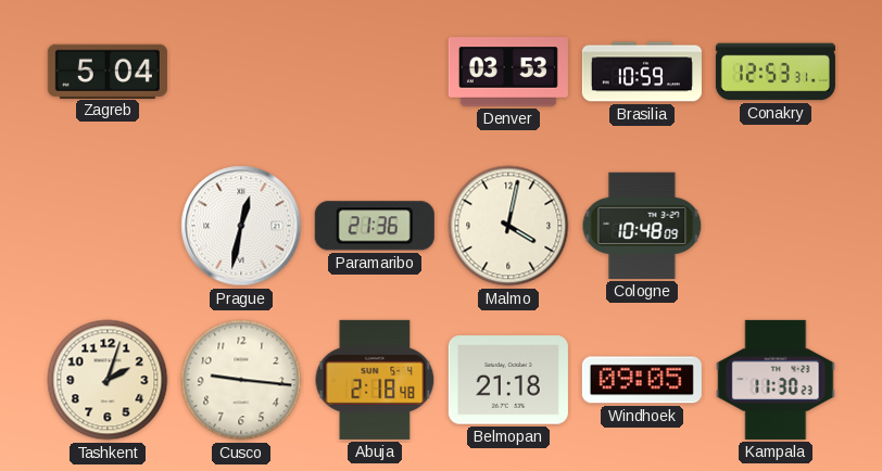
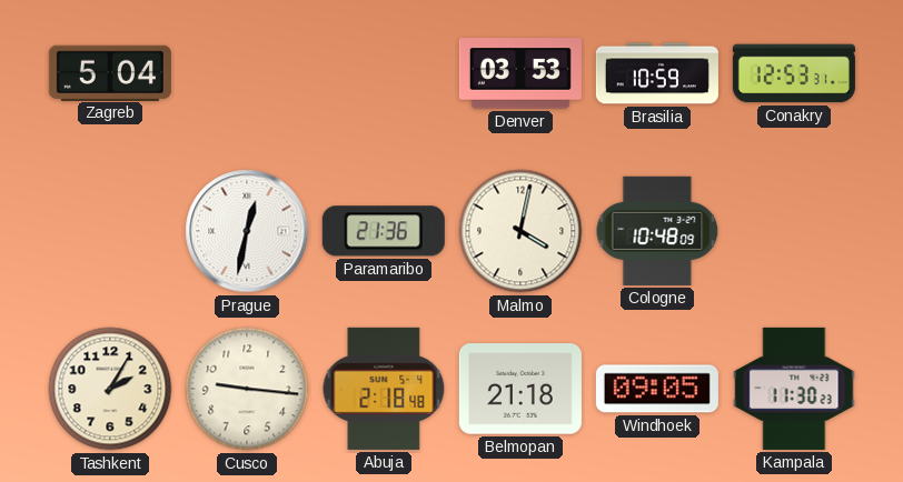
Tashkent: 2:03 -> 2:05
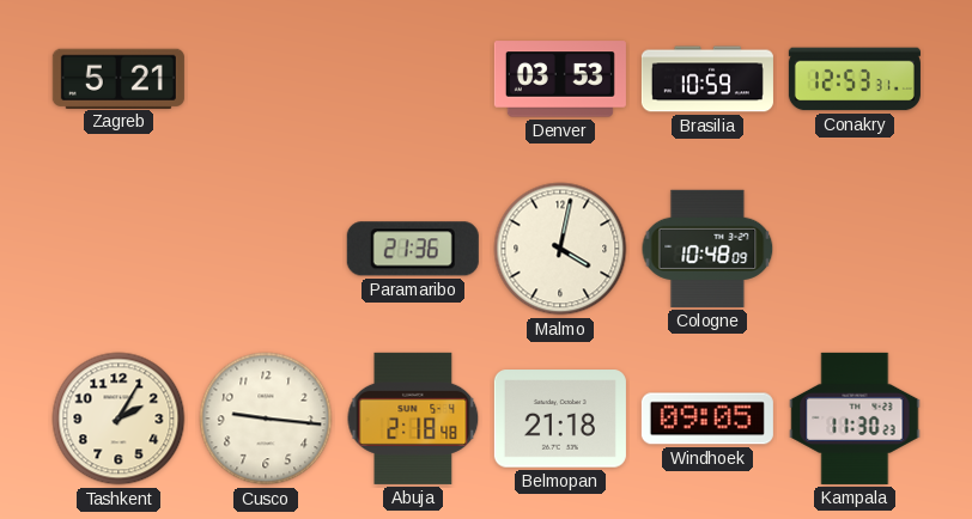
Zagreb: 5:04 -> 5:21
Prague: 12:32 -> none
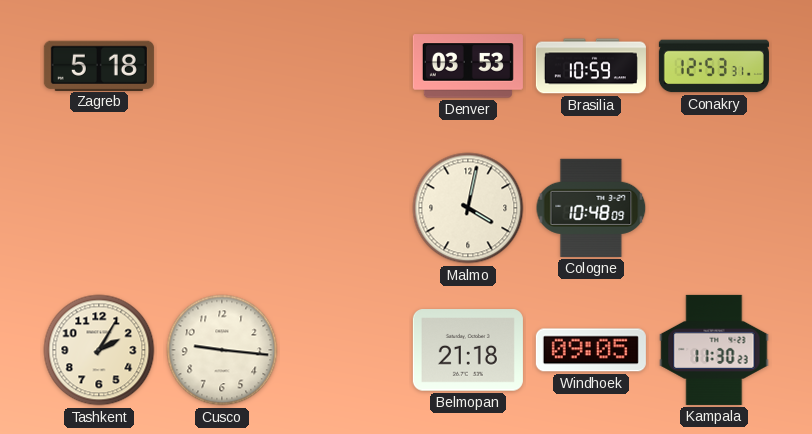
Zagreb: 5:21 -> 5:18
Paramaribo: 21:36 -> none
Abuja: 2:18 -> none
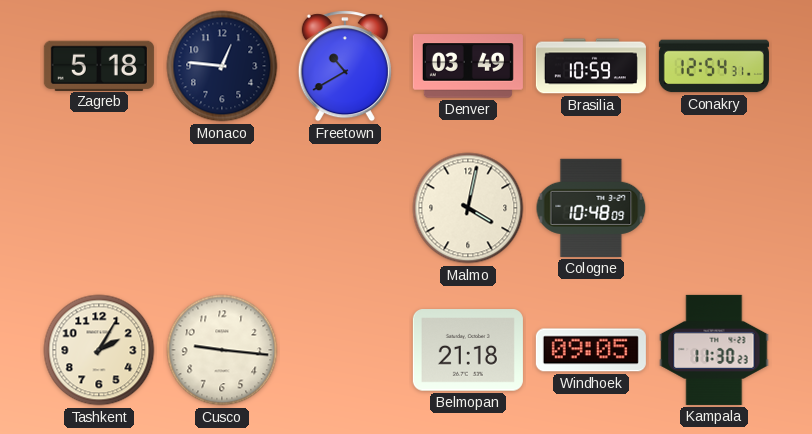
Monaco: none -> 12:46
Freetown: none -> 10:40
Denver: 03:53 -> 03:49
Conakry: 12:53 -> 12:54
